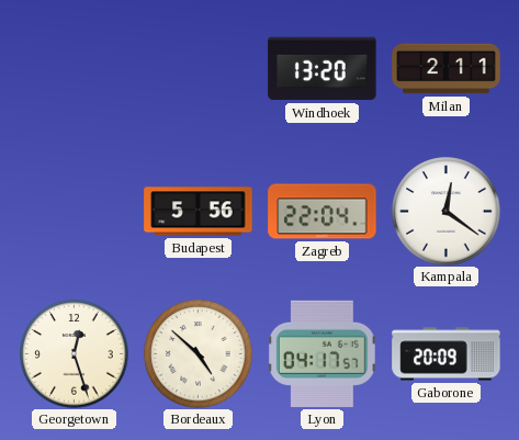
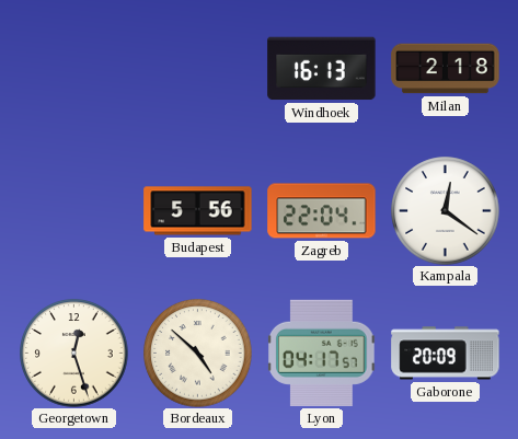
Windhoek: 13:20 -> 16:13
Milan: 2:11 -> 2:18
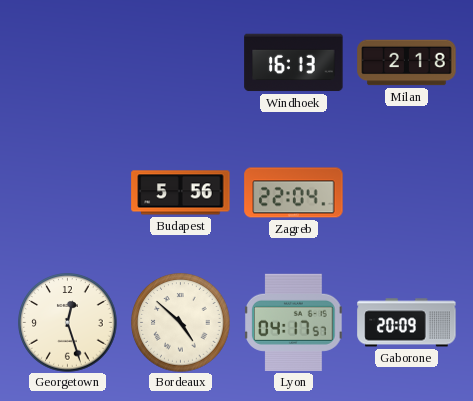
Kampala: 12:21 -> none
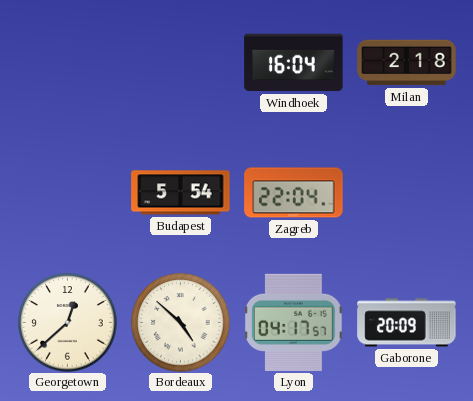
Windhoek: 16:13 -> 16:04
Budapest: 5:56 -> 5:54
Georgetown: 12:27 -> 12:38
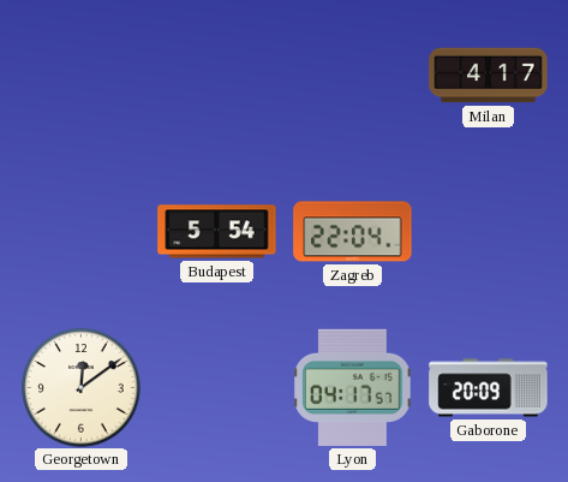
Windhoek: 16:04 -> none
Milan: 2:18 -> 4:17
Georgetown: 12:38 -> 12:09
Bordeaux: 4:52 -> none
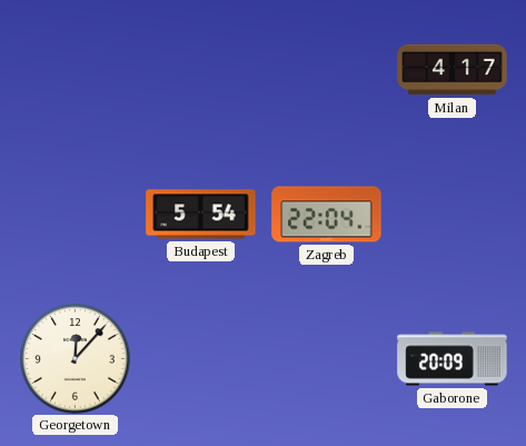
Georgetown: 12:09 -> 12:07
Lyon: 04:17 -> none
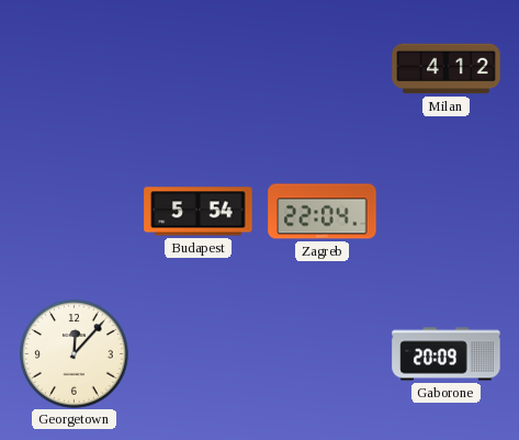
Milan: 4:17 -> 4:12
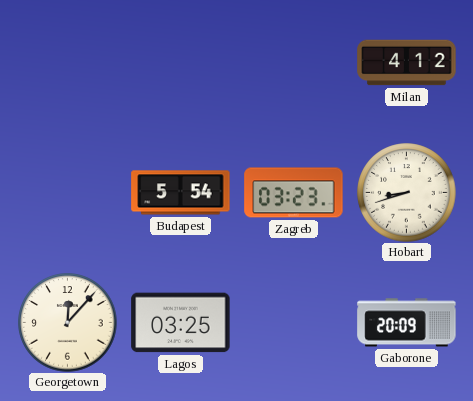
Zagreb: 22:04 -> 03:23
Hobart: none -> 8:42
Lagos: none -> 03:25
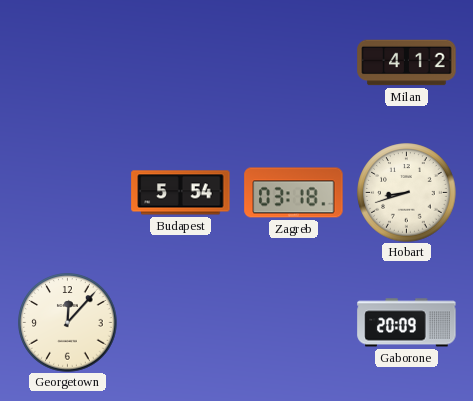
Zagreb: 03:23 -> 03:18
Lagos: 03:25 -> none
